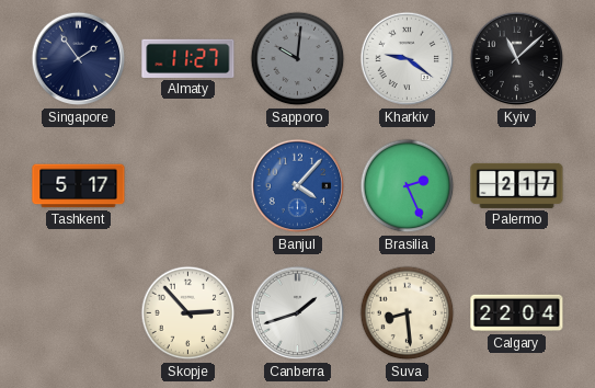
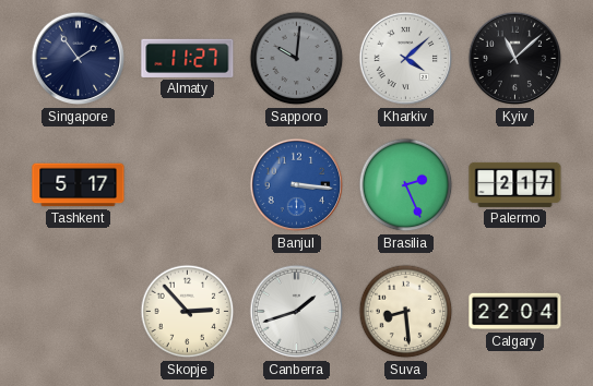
Kharkiv: 9:21 -> 4:08
Banjul: 4:07 -> 3:16
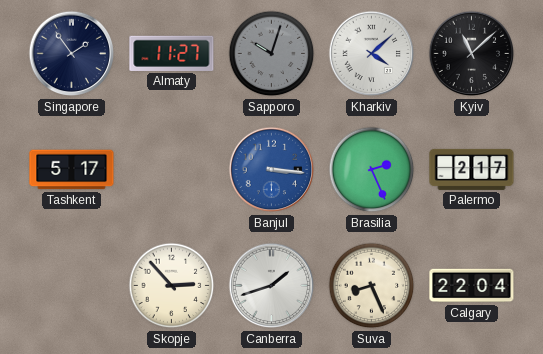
Sapporo: 10:01 -> 10:03
Suva: 8:29 -> 8:26
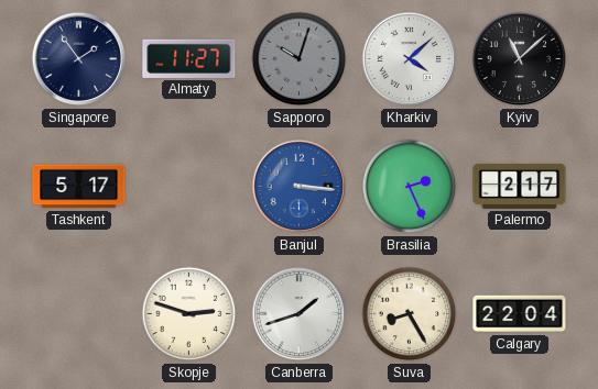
Skopje: 2:53 -> 2:48
Suva: 8:26 -> 8:25
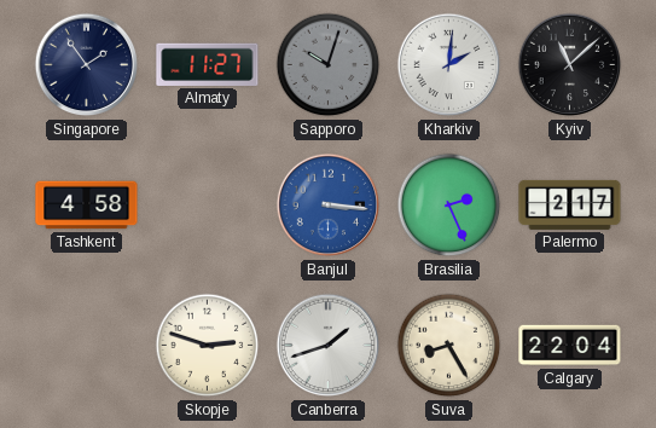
Kharkiv: 4:08 -> 2:01
Tashkent: 5:17 -> 4:58
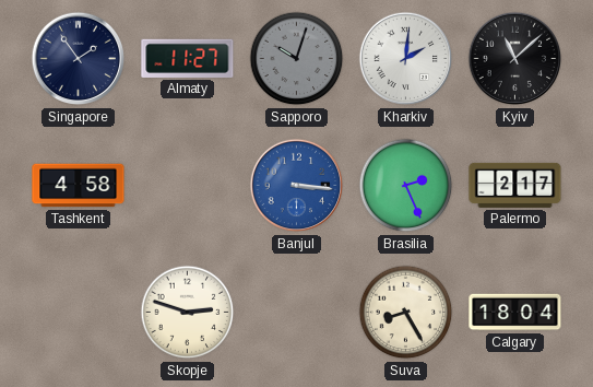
Canberra: 1:42 -> none
Calgary: 22:04 -> 18:04
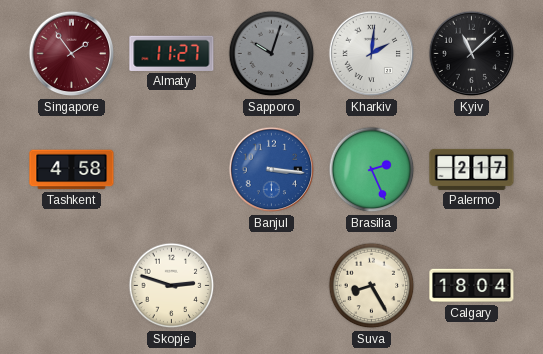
Singapore dial: navy -> burgundy
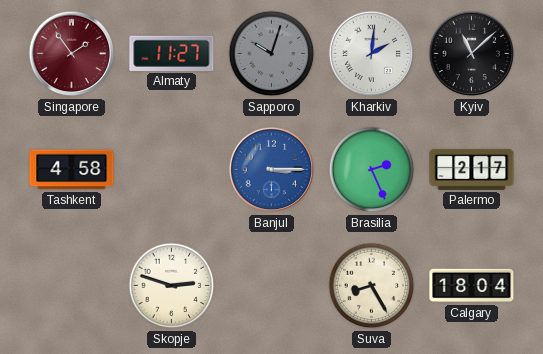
Banjul: 3:16 -> 3:15
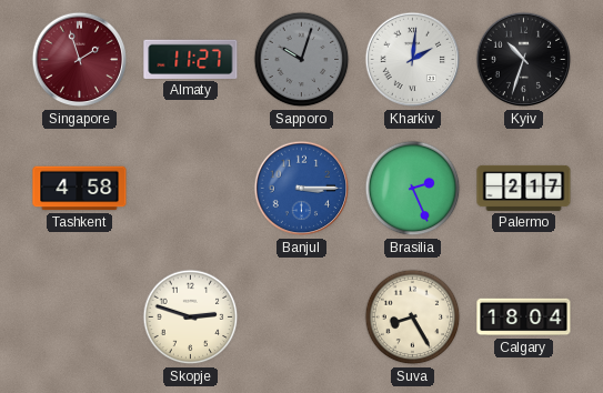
Singapore: 1:54 -> 1:57
Kyiv: 11:08 -> 10:33
